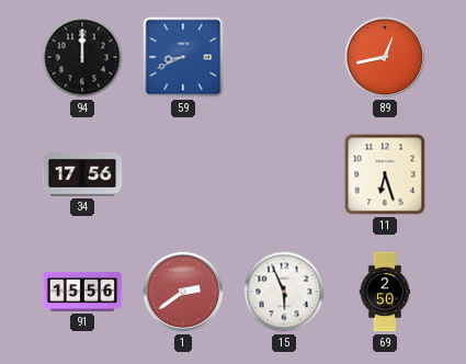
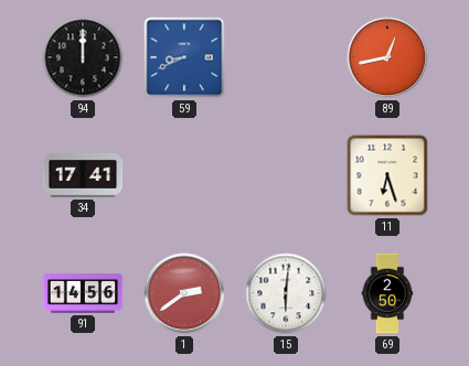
34: 17:56 -> 17:41
91: 15:56 -> 14:56
15: 5:56 -> 6:01
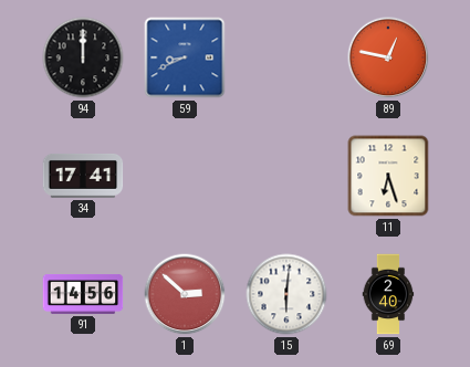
89: 12:43 -> 12:47
1: 2:39 -> 2:52
69: 2:50 -> 2:40
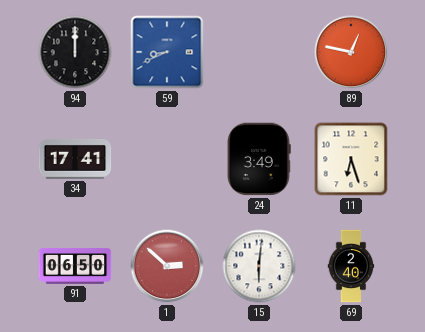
24: none -> 3:49
91: 14:56 -> 06:50
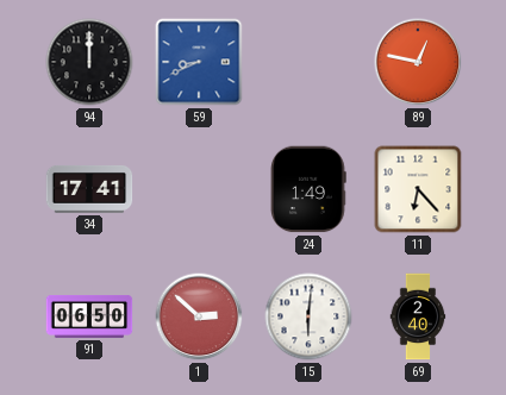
24: 3:49 -> 1:49
11: 6:27 -> 6:23
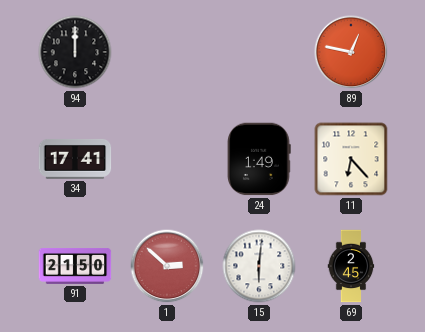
59: 8:41 -> none
91: 06:50 -> 21:50
69: 2:40 -> 2:45
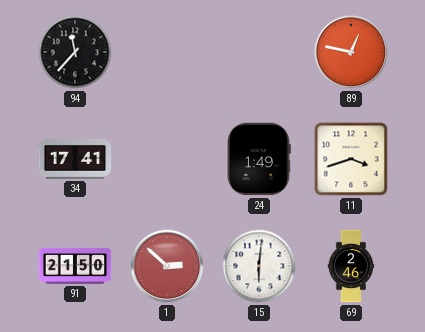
94: 12:00 -> 11:37
11: 6:23 -> 3:42
69: 2:45 -> 2:46
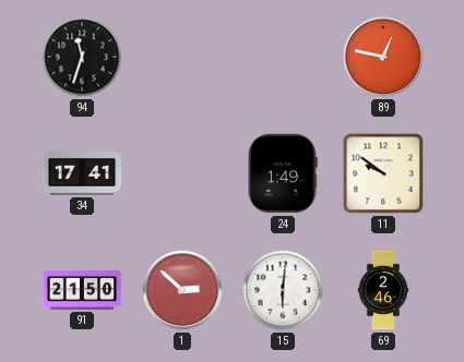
94: 11:37 -> 11:33
11: 3:42 -> 9:51
